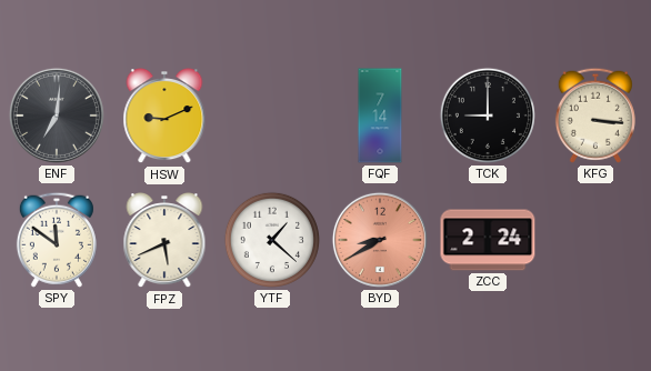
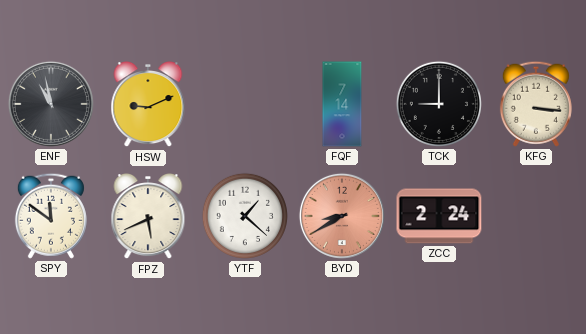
ENF: 7:01 -> 10:58
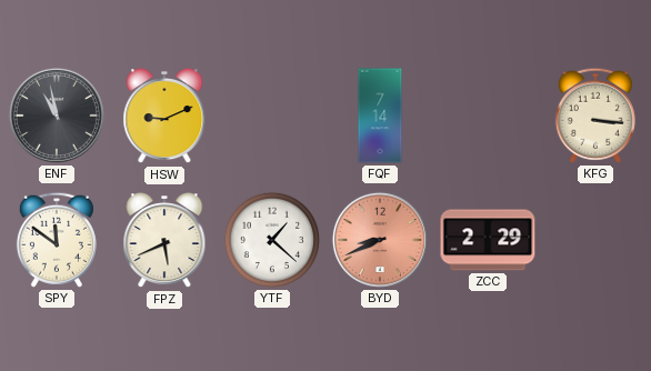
TCK: 9:00 -> none
BYD: 8:40 -> 8:41
ZCC: 2:24 -> 2:29
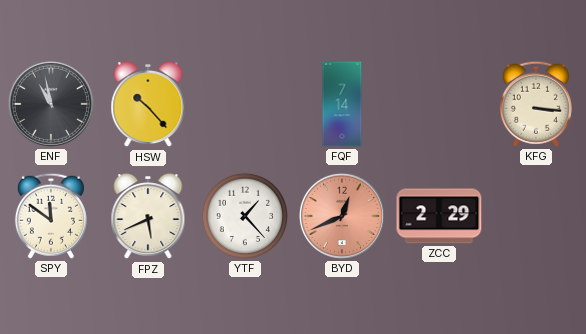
HSW: 9:11 -> 10:23
YTF: 1:22 -> 1:23
BYD: 8:41 -> 12:41
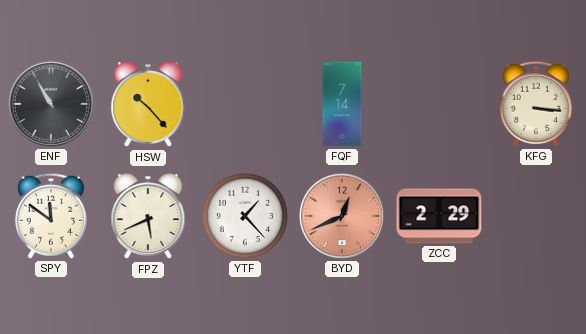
ENF: 10:58 -> 10:55
